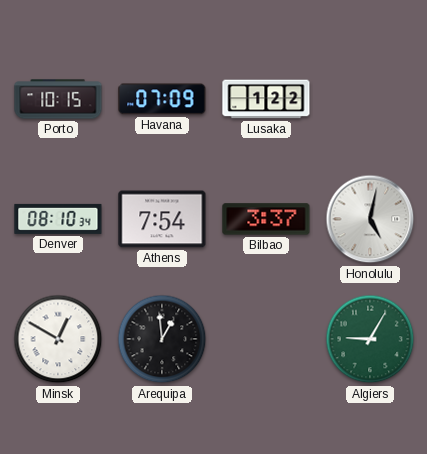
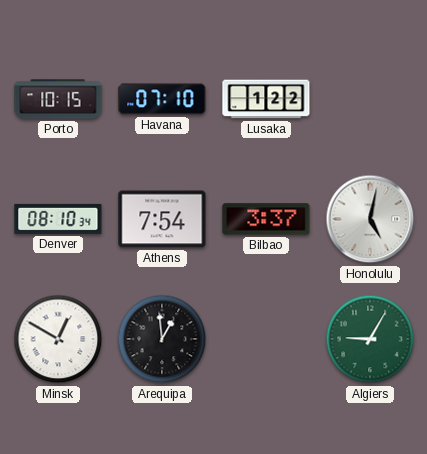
Havana: 07:09 -> 07:10
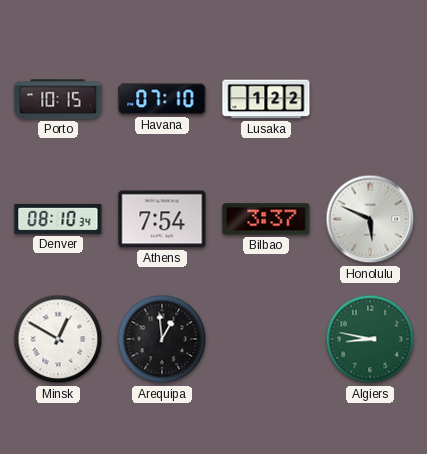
Honolulu: 5:02 -> 5:49
Algiers: 9:05 -> 8:47
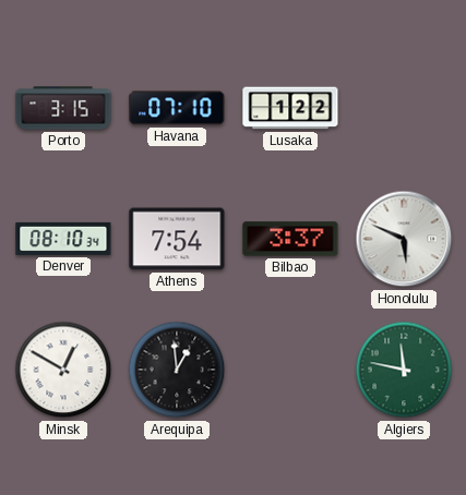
Porto: 10:15 -> 3:15
Algiers: 8:47 -> 11:47
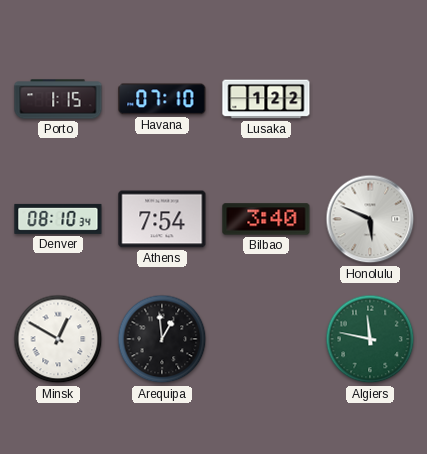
Porto: 3:15 -> 1:15
Bilbao: 3:37 -> 3:40
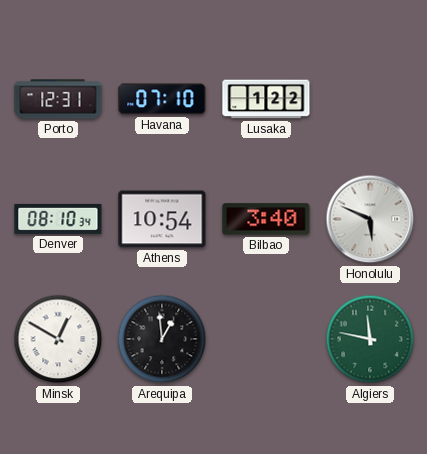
Porto: 1:15 -> 12:31
Athens: 7:54 -> 10:54
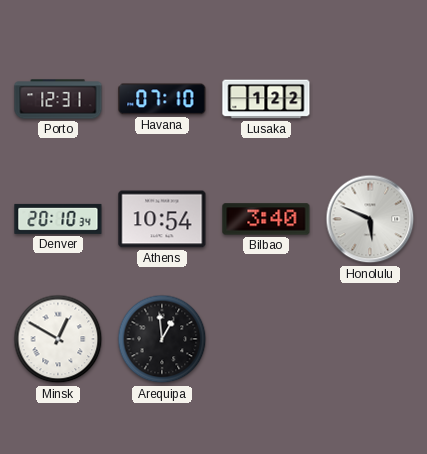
Denver: 08:10 -> 20:10
Algiers: 11:47 -> none
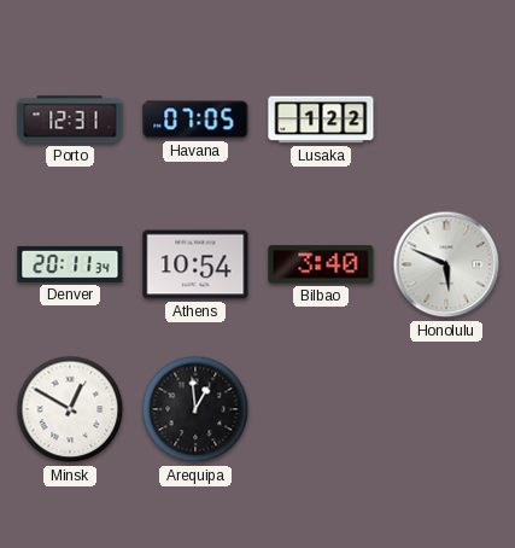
Havana: 07:10 -> 07:05
Denver: 20:10 -> 20:11
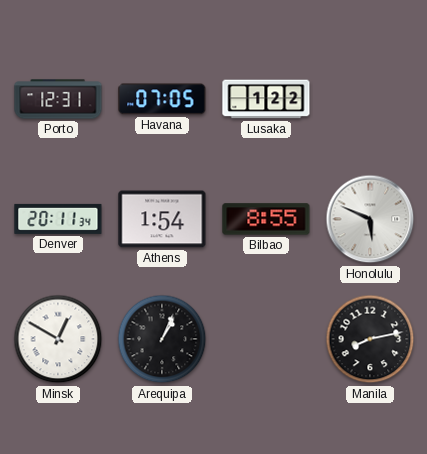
Athens: 10:54 -> 1:54
Bilbao: 3:40 -> 8:55
Arequipa: 12:59 -> 1:04
Manila: none -> 8:13
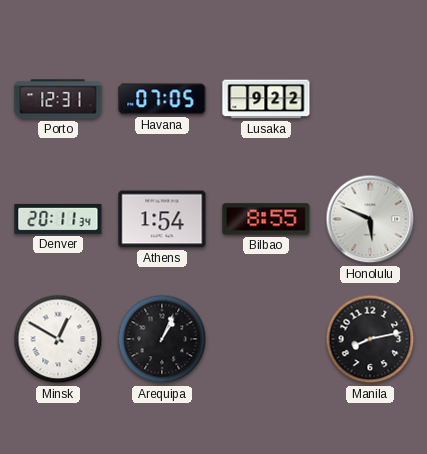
Lusaka: 1:22 -> 9:22
